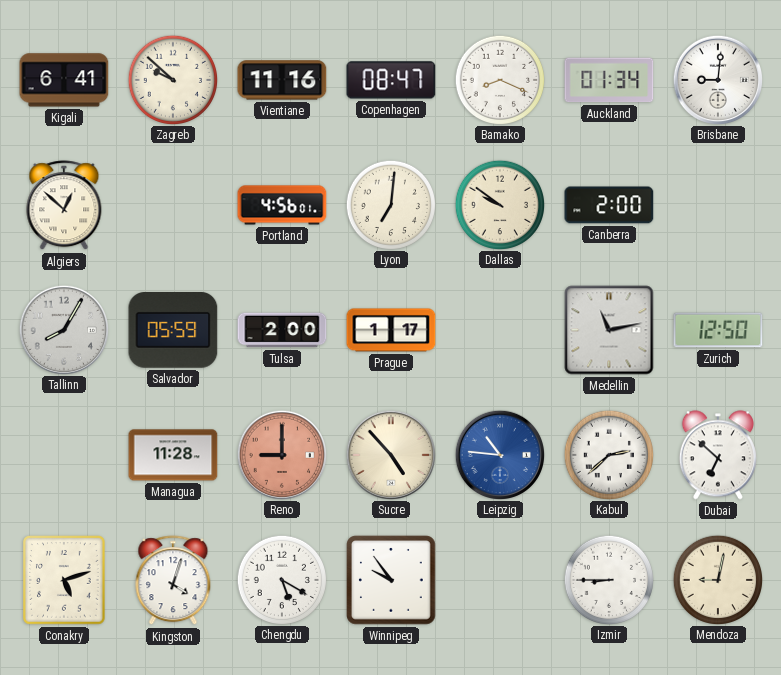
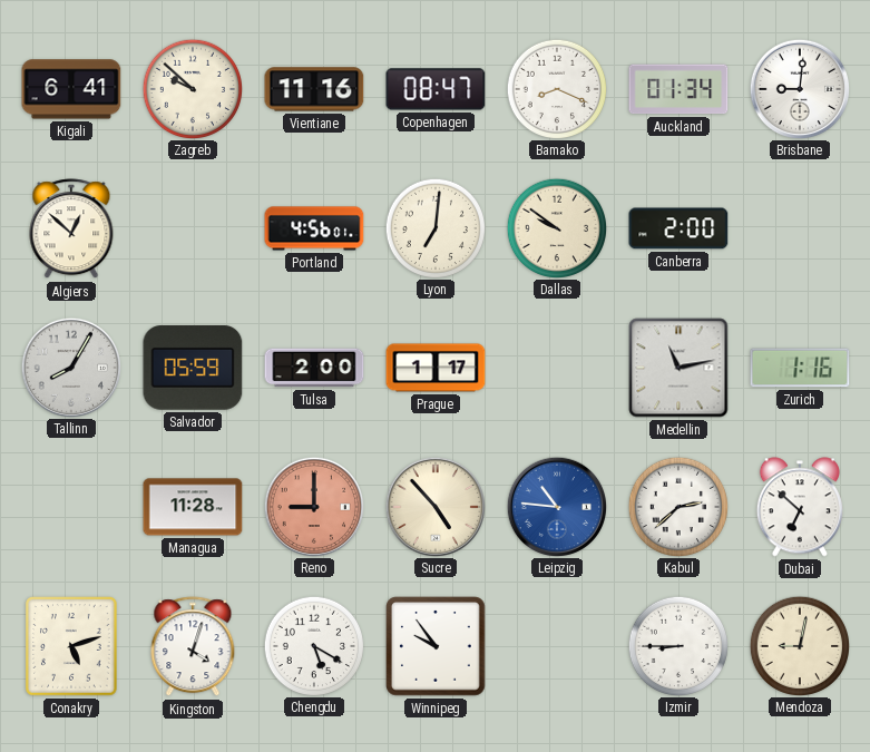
Zurich: 12:50 -> 1:16
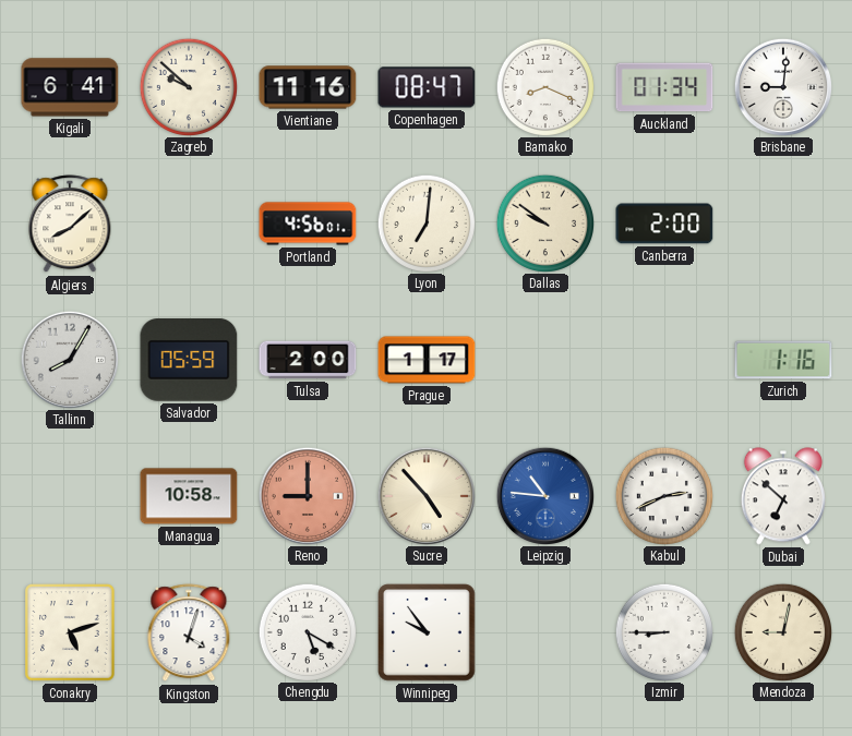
Algiers: 12:52 -> 8:08
Medellin: 11:13 -> none
Managua: 11:28 -> 10:58
Kabul: 2:38 -> 2:41
